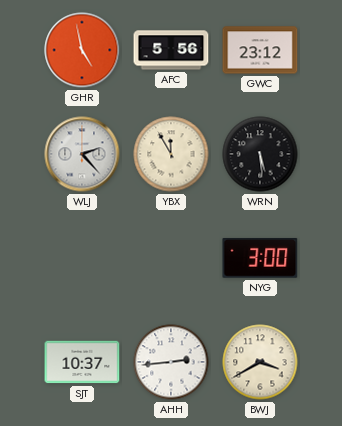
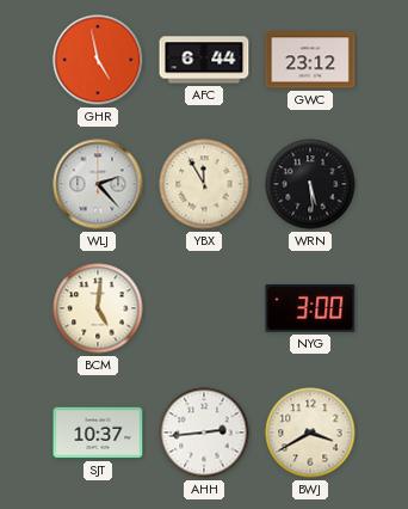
AFC: 5:56 -> 6:44
BCM: none -> 5:01
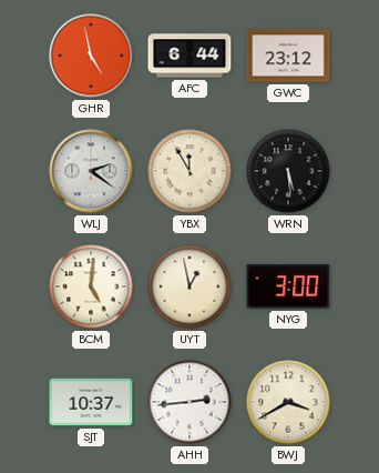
WLJ: 2:23 -> 2:21
UYT: none -> 12:58
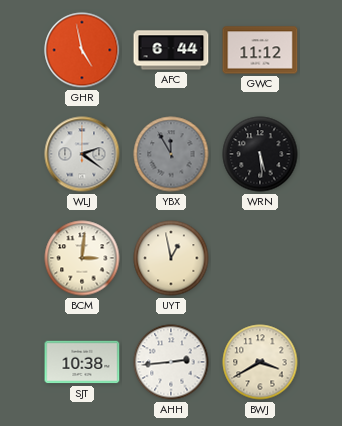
GWC: 23:12 -> 11:12
YBX dial: cream -> grey
BCM: 5:01 -> 3:01
NYG: 3:00 -> none
SJT: 10:37 -> 10:38
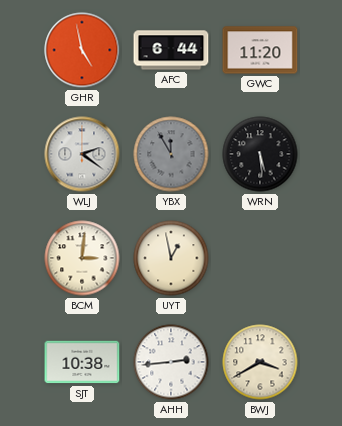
GWC: 11:12 -> 11:20
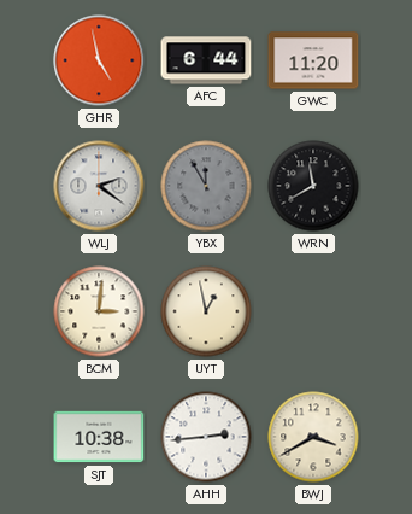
WRN: 5:29 -> 11:40
